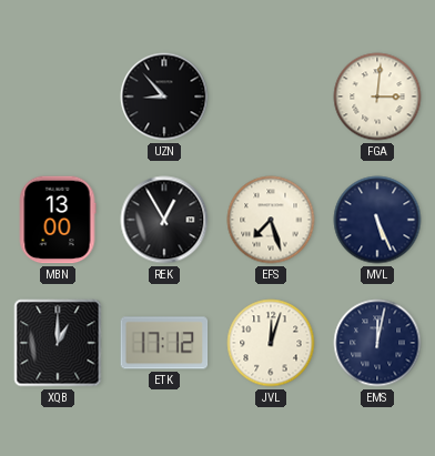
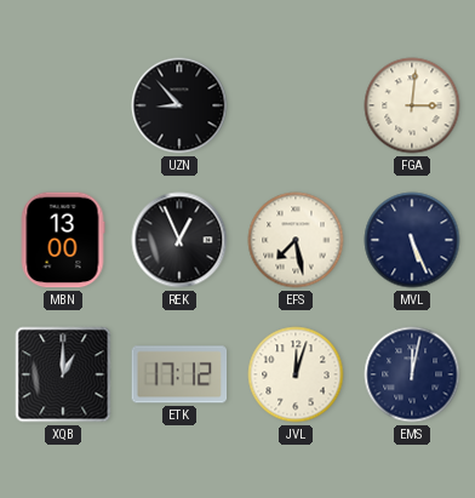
REK: 12:55 -> 12:56
EFS: 7:27 -> 7:28
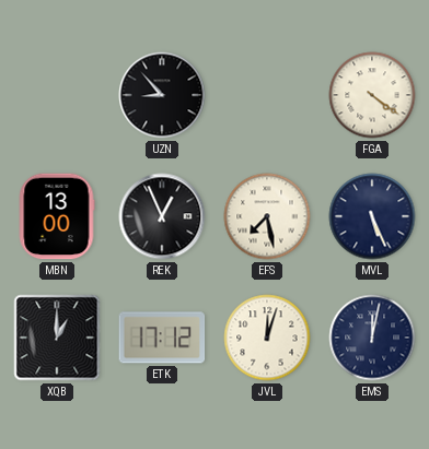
FGA: 3:01 -> 4:21
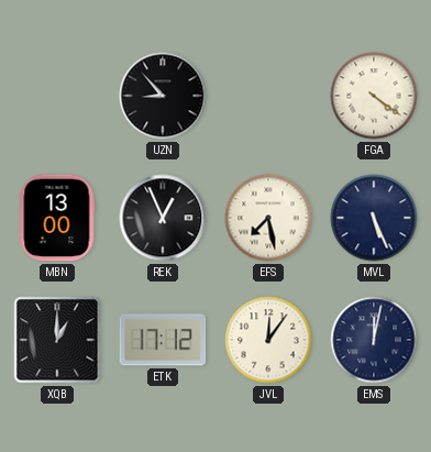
JVL: 12:03 -> 12:06
